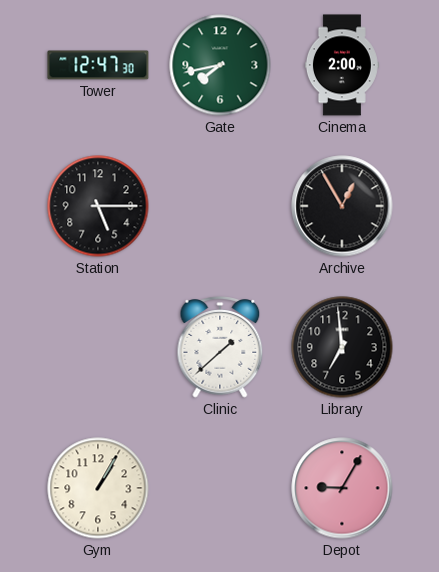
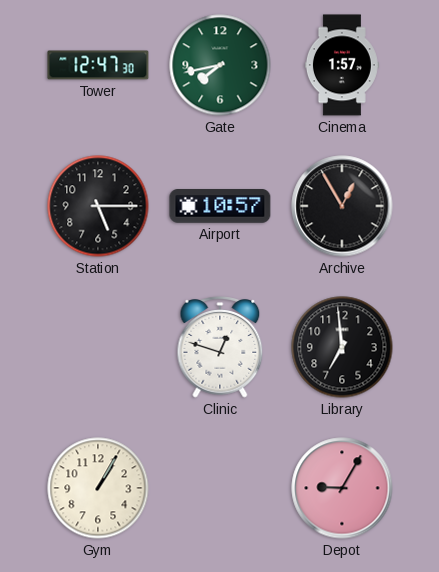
Cinema: 2:00 -> 1:57
Airport: none -> 10:57
Clinic: 1:38 -> 12:48
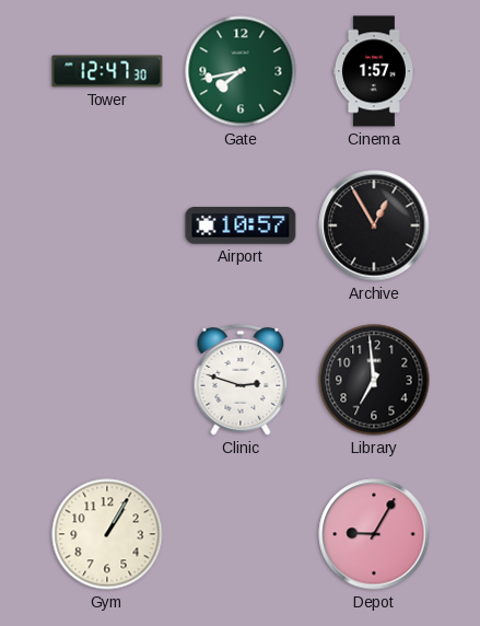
Station: 5:15 -> none
Clinic: 12:48 -> 2:48
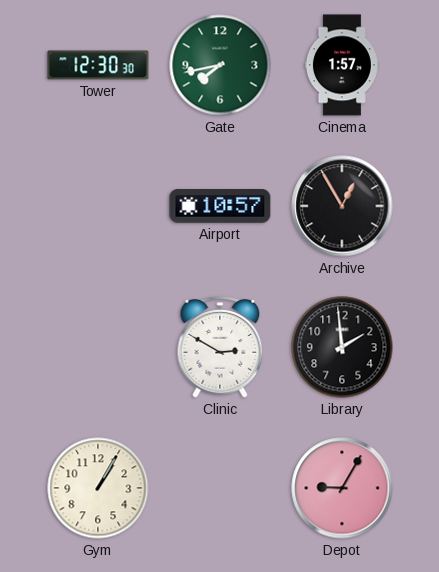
Tower: 12:47 -> 12:30
Clinic: 2:48 -> 2:50
Library: 6:59 -> 1:59
